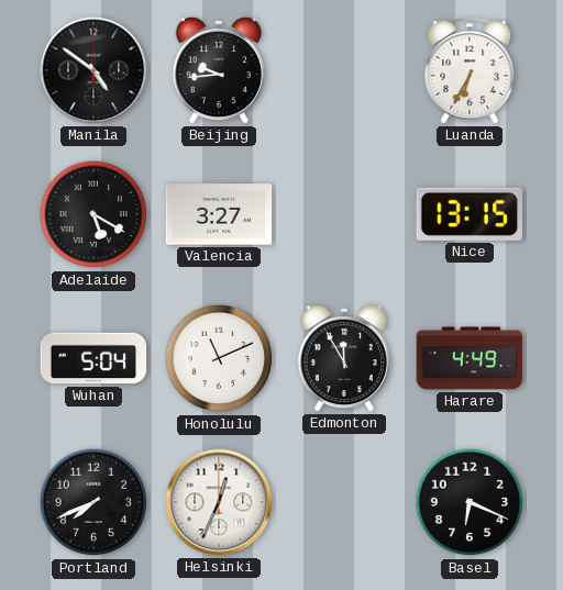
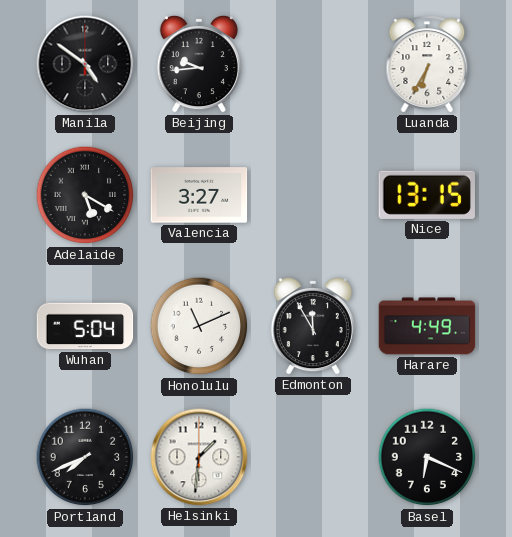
Helsinki: 12:34 -> 1:31
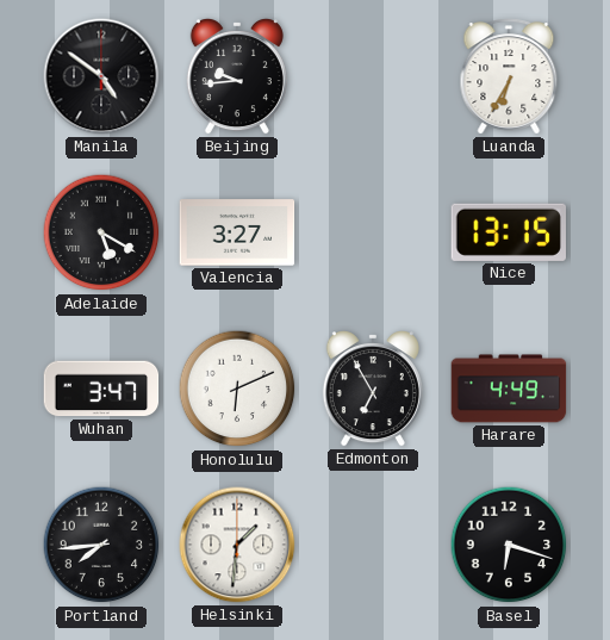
Wuhan: 5:04 -> 3:47
Honolulu: 11:11 -> 6:11
Edmonton: 11:55 -> 6:55
Portland: 7:41 -> 7:44
Basel: 6:19 -> 6:18
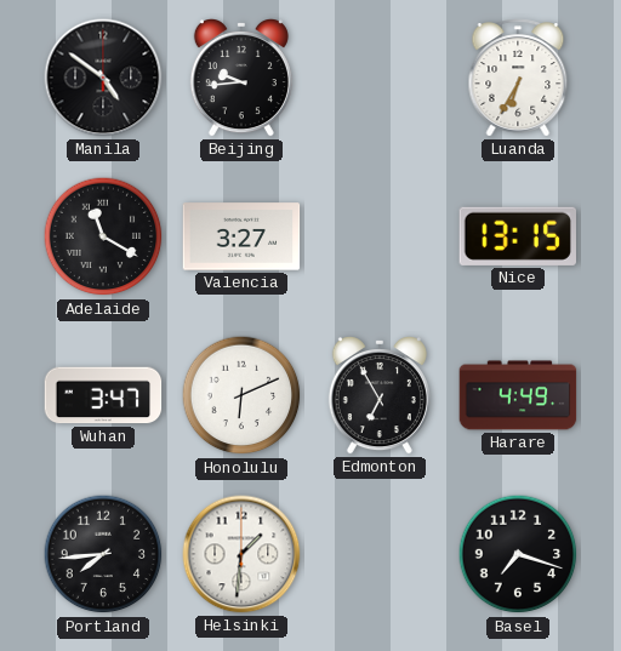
Adelaide: 5:20 -> 11:20
Basel: 6:18 -> 7:18
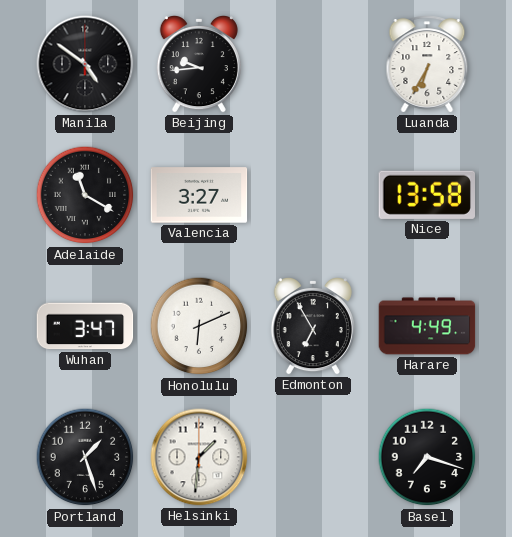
Nice: 13:15 -> 13:58
Portland: 7:44 -> 1:27
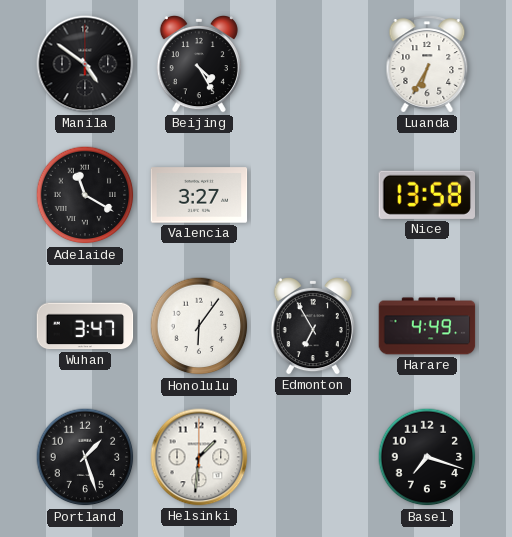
Beijing: 9:44 -> 4:25
Honolulu: 6:11 -> 6:06
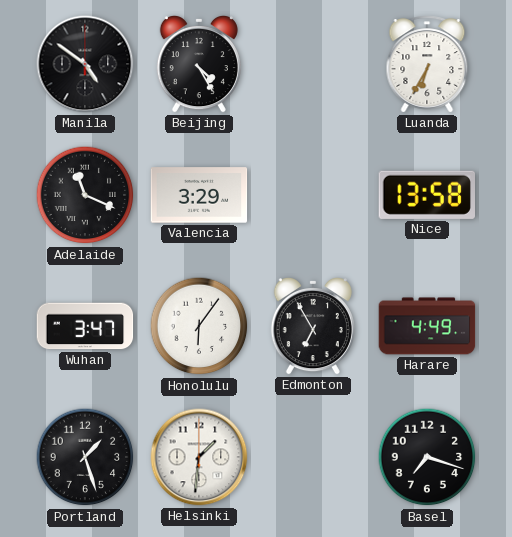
Adelaide: 11:20 -> 11:19
Valencia: 3:27 -> 3:29
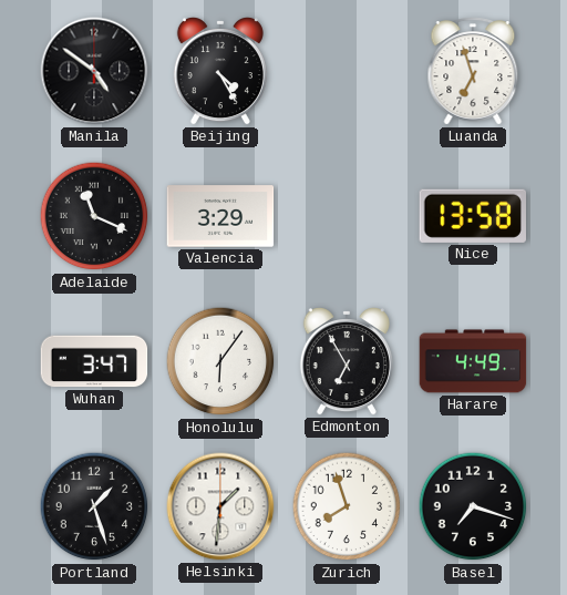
Luanda: 6:35 -> 6:57
Zurich: none -> 7:57
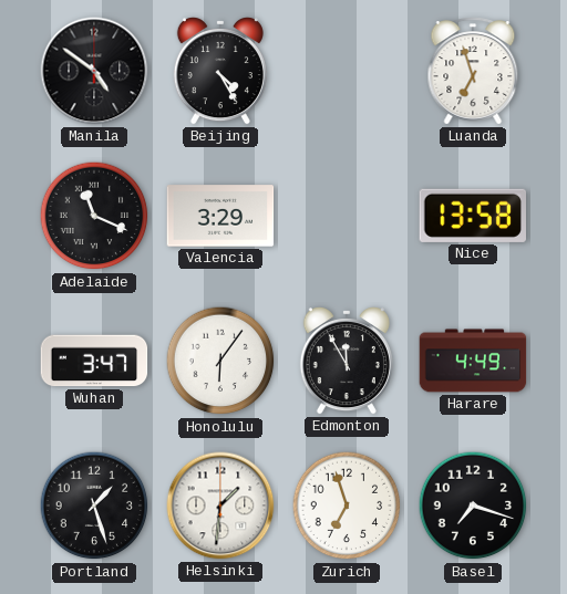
Edmonton: 6:55 -> 11:55
Zurich: 7:57 -> 6:57
